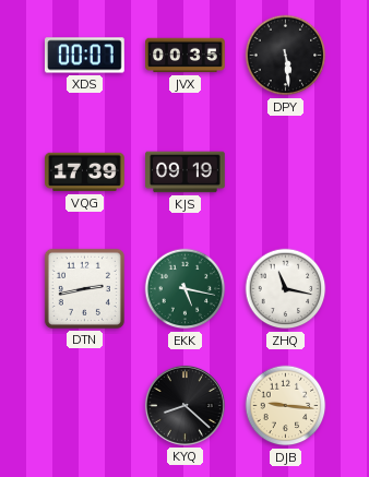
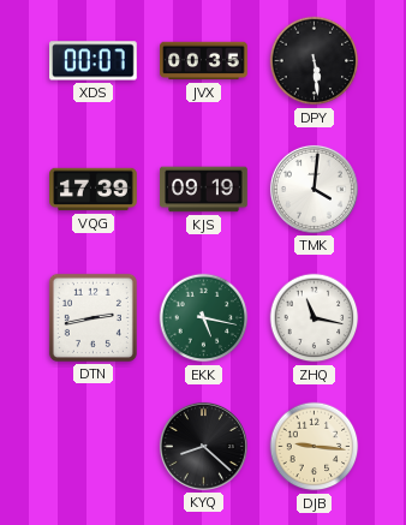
TMK: none -> 4:01
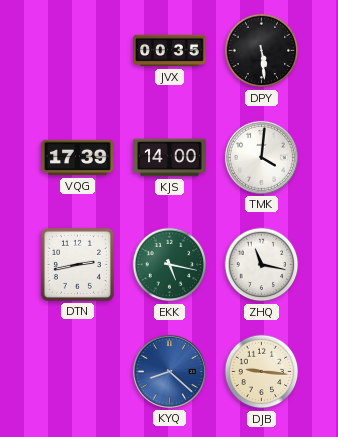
XDS: 00:07 -> none
KJS: 09:19 -> 14:00
KYQ dial: black -> blue
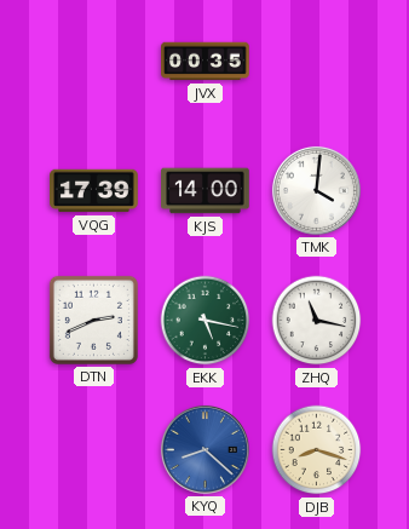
DPY: 5:29 -> none
DTN: 2:43 -> 2:41
DJB: 9:16 -> 8:18
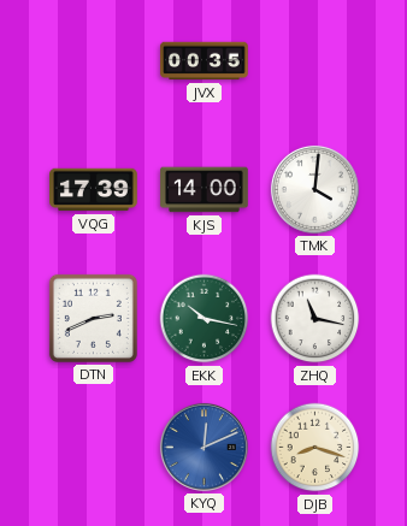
EKK: 5:17 -> 10:17
KYQ: 8:22 -> 12:11
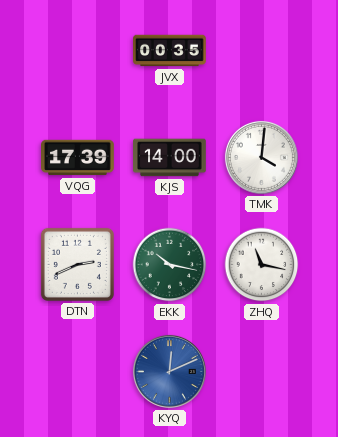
DJB: 8:18 -> none
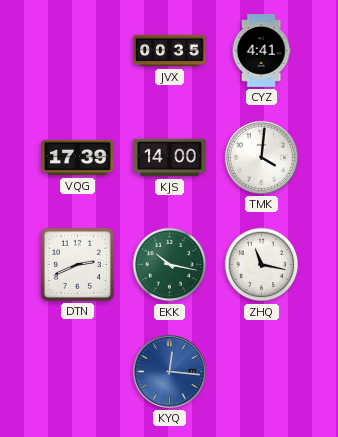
CYZ: none -> 4:41
KYQ: 12:11 -> 12:16
